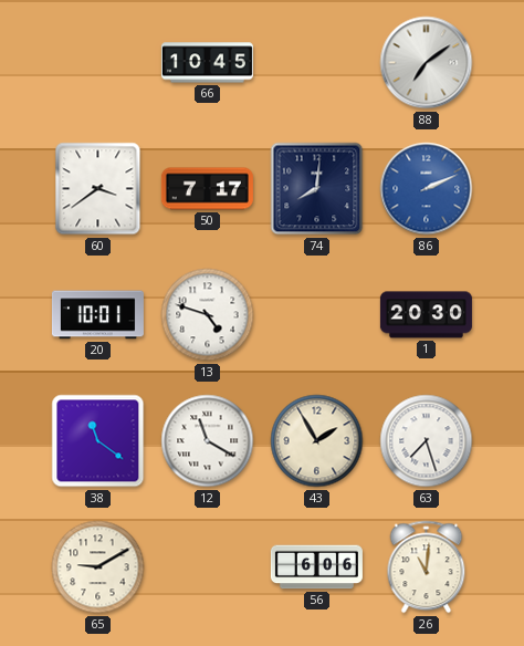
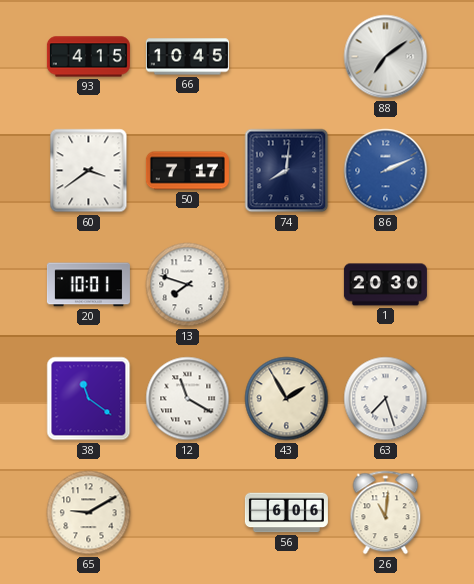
93: none -> 4:15
13: 4:48 -> 7:48
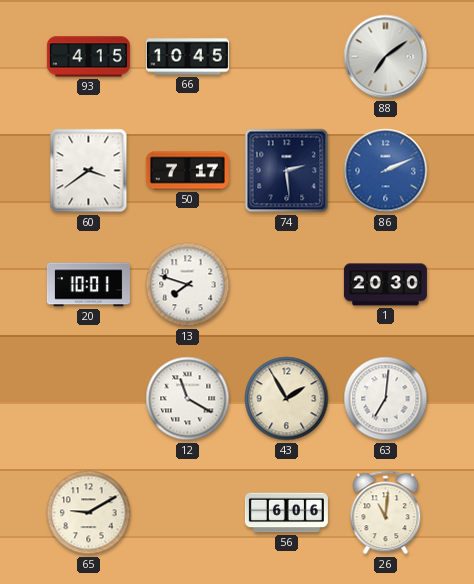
74: 8:01 -> 2:29
38: 11:21 -> none
63: 7:27 -> 7:01
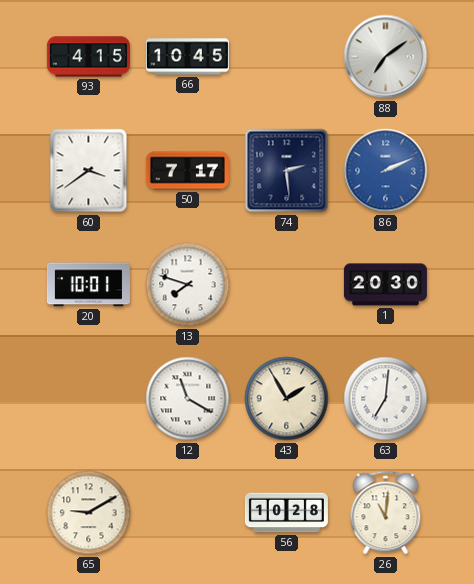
56: 6:06 -> 10:28
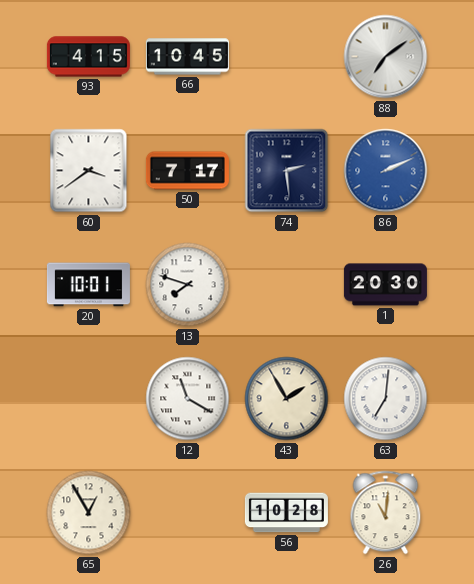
65: 9:10 -> 12:55
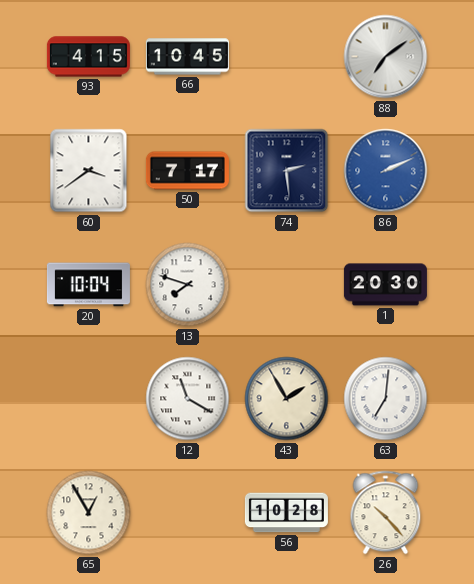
20: 10:01 -> 10:04
26: 11:01 -> 10:23
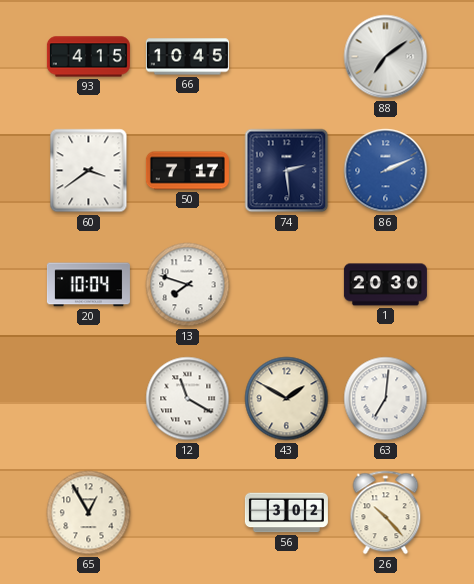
43: 1:55 -> 1:50
56: 10:28 -> 3:02
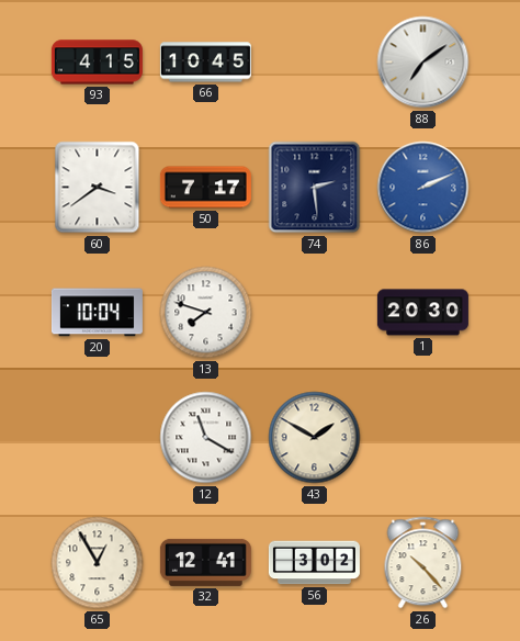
63: 7:01 -> none
32: none -> 12:41
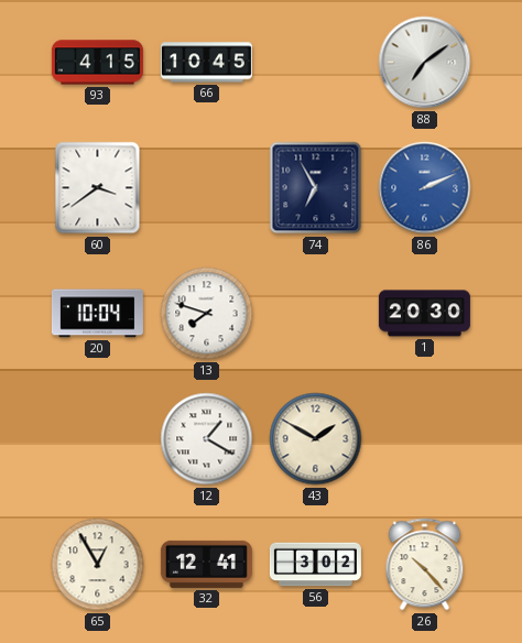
50: 7:17 -> none
74: 2:29 -> 6:55
12: 11:20 -> 1:20
